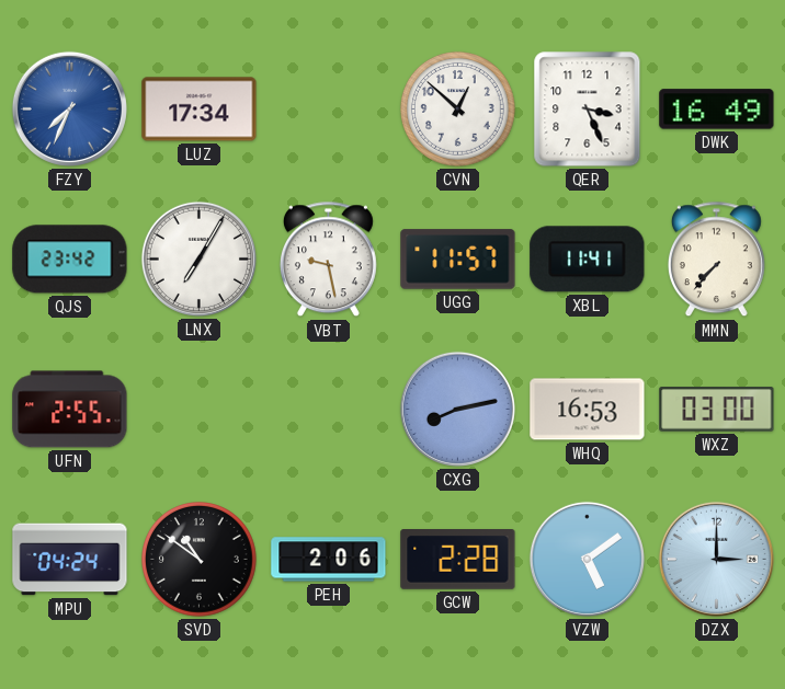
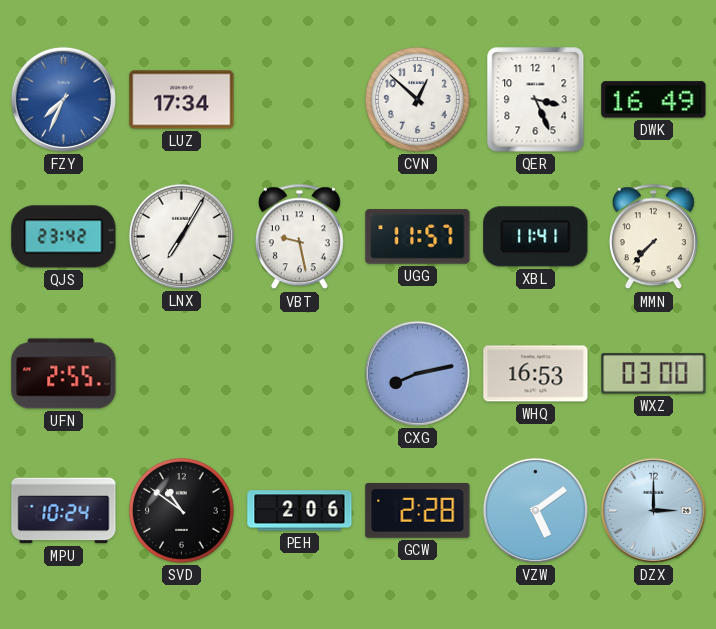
MPU: 04:24 -> 10:24
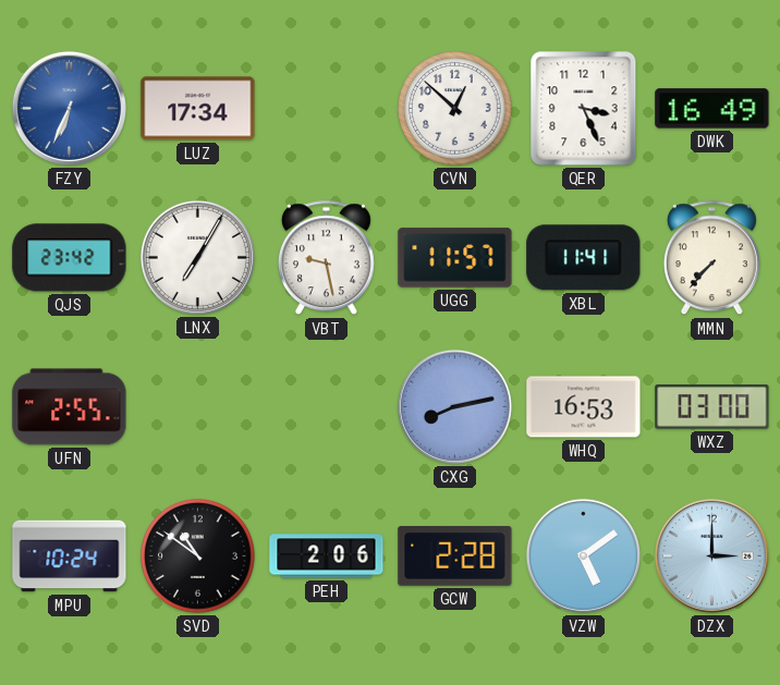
FZY: 7:34 -> 6:34
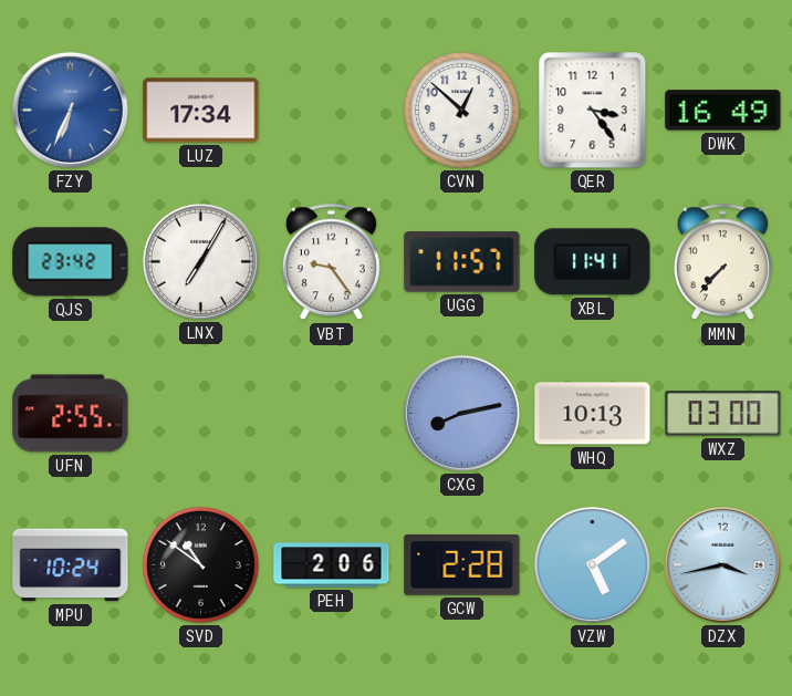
QER: 3:26 -> 3:24
VBT: 9:28 -> 9:24
WHQ: 16:53 -> 10:13
DZX: 3:00 -> 3:43
